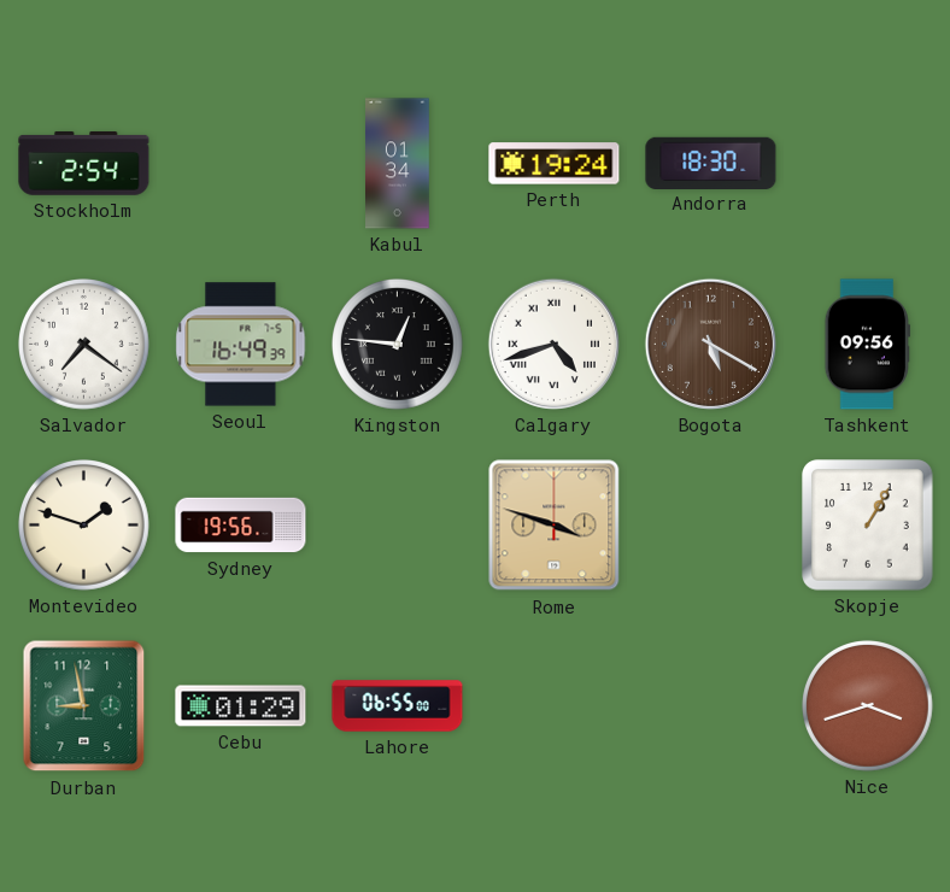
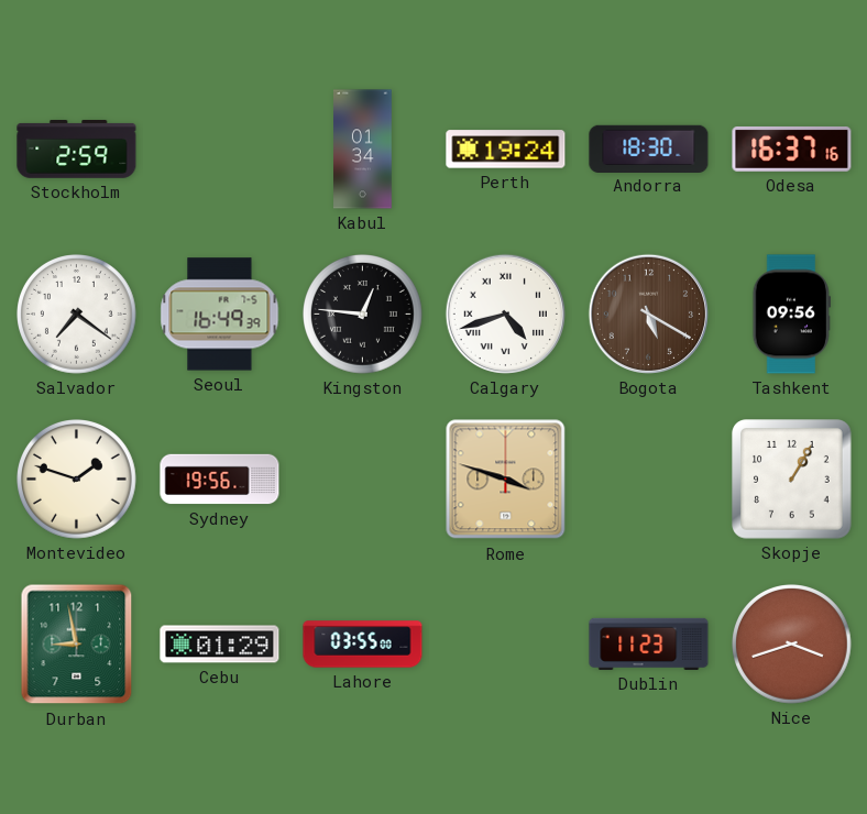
Stockholm: 2:54 -> 2:59
Odesa: none -> 16:37
Lahore: 06:55 -> 03:55
Dublin: none -> 11:23
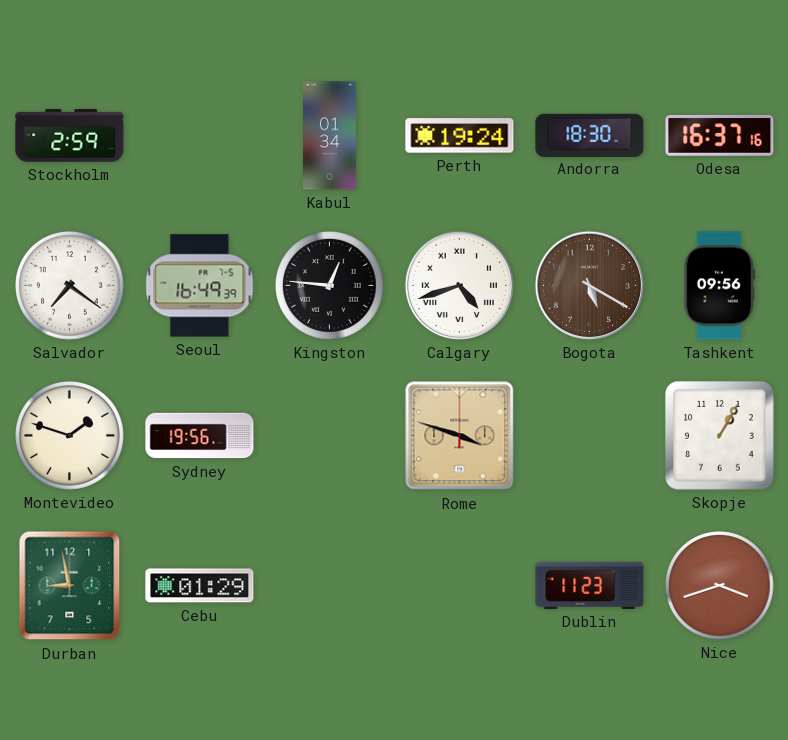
Lahore: 03:55 -> none
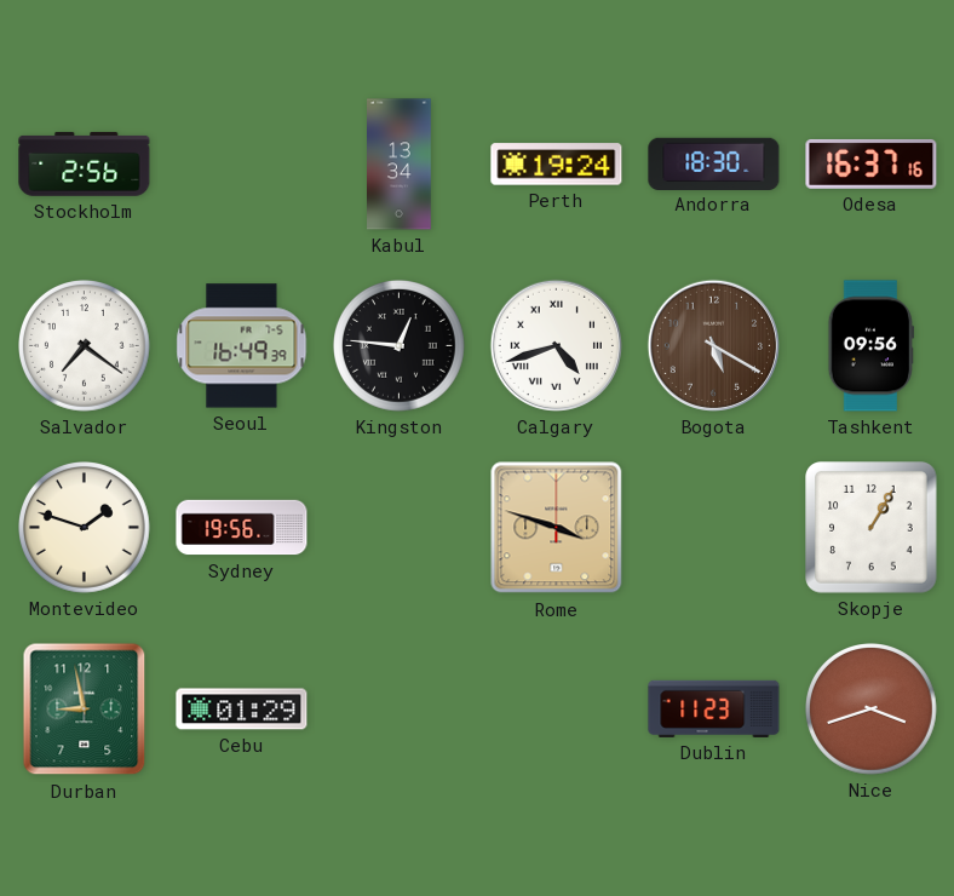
Stockholm: 2:59 -> 2:56
Kabul: 01:34 -> 13:34
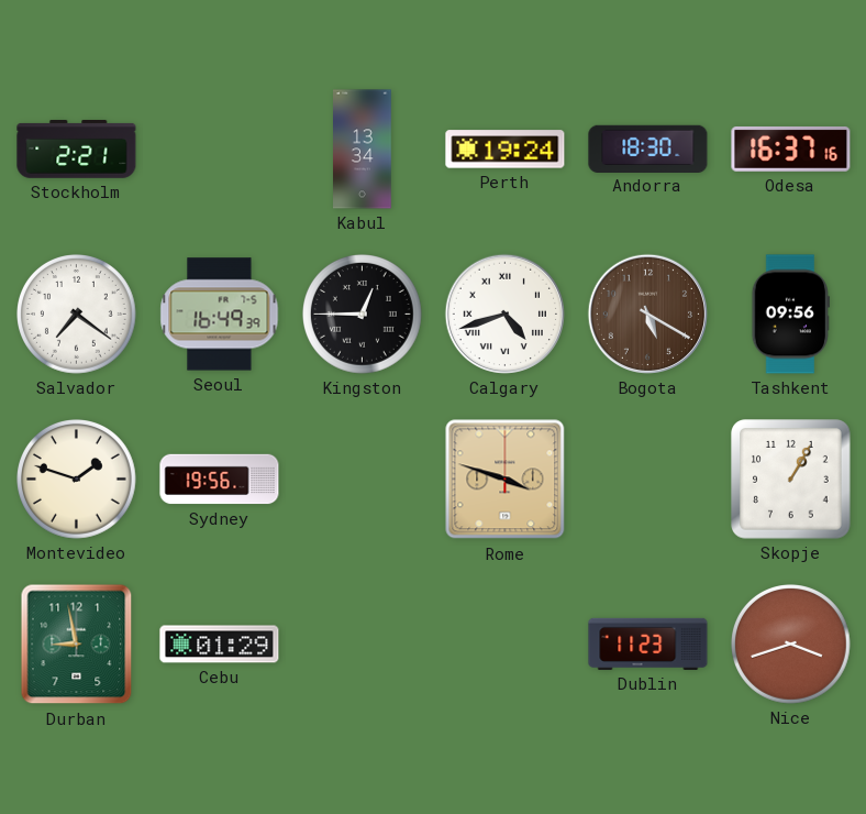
Stockholm: 2:56 -> 2:21
Kingston: 12:46 -> 12:45
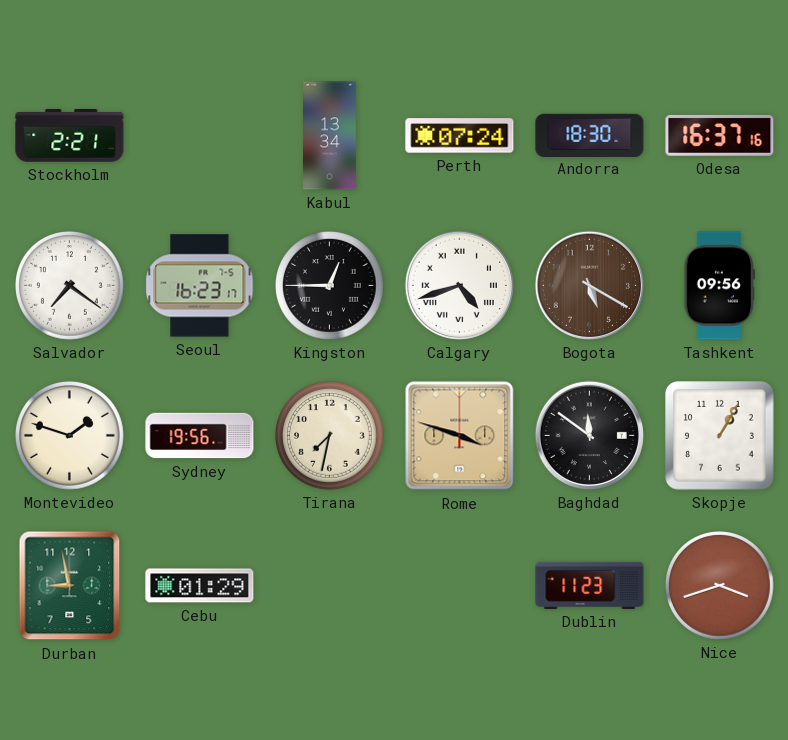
Perth: 19:24 -> 07:24
Seoul: 16:49 -> 16:23
Tirana: none -> 7:32
Baghdad: none -> 11:51
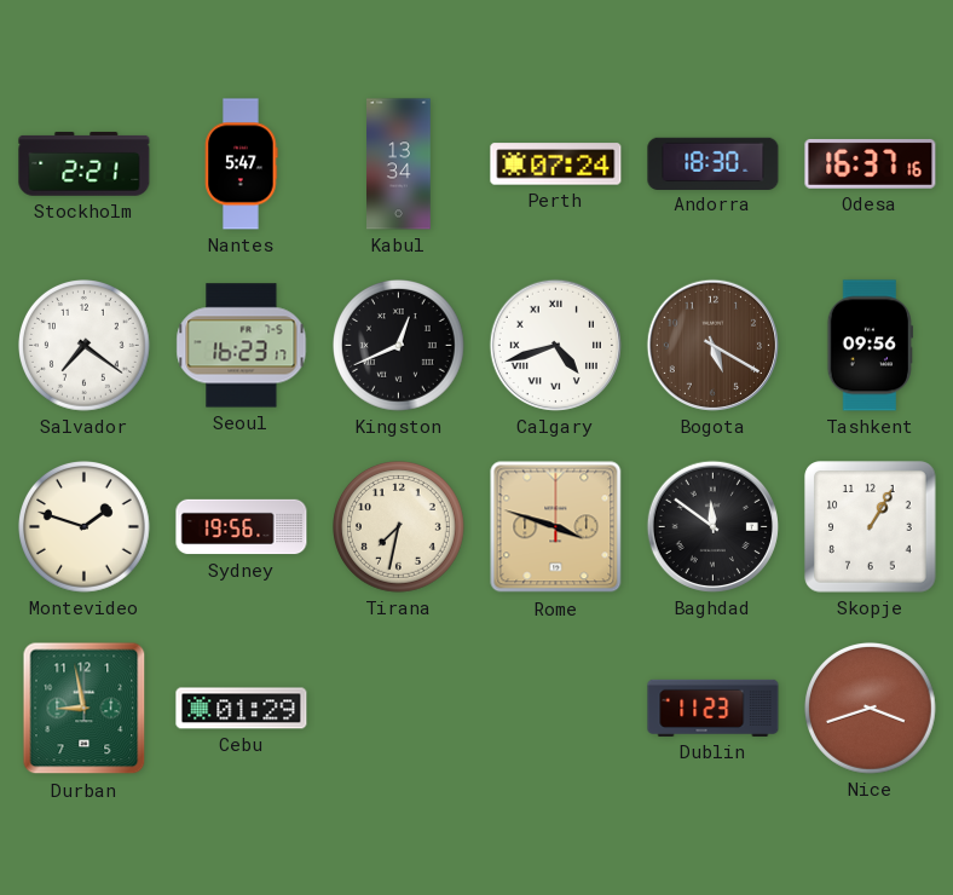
Nantes: none -> 5:47
Kingston: 12:45 -> 12:41
